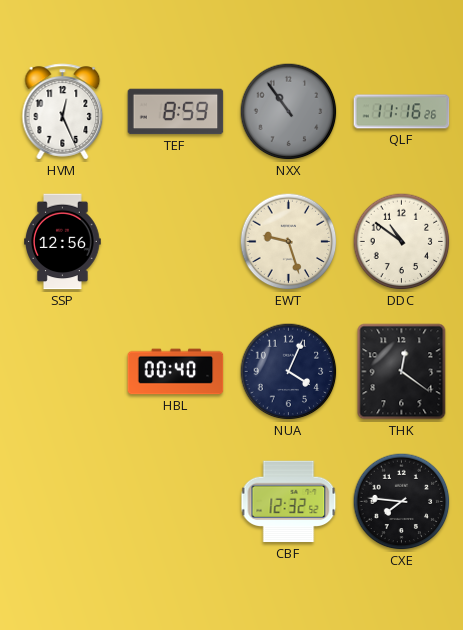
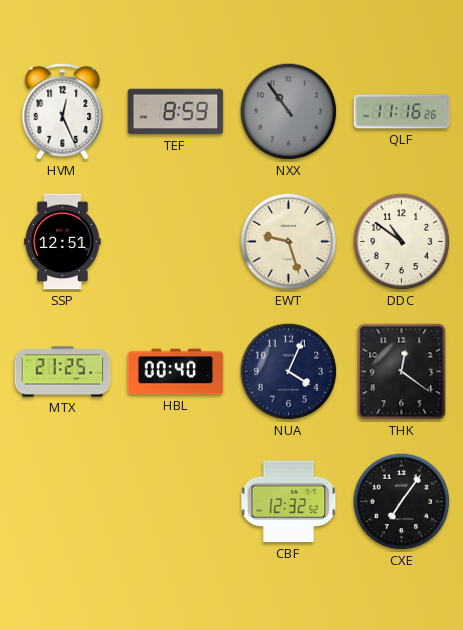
SSP: 12:56 -> 12:51
MTX: none -> 21:25
CXE: 7:46 -> 7:06
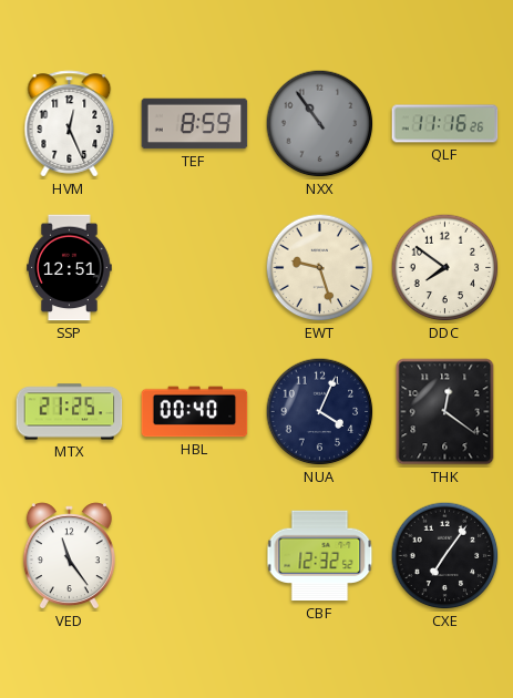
DDC: 10:51 -> 7:51
VED: none -> 11:24
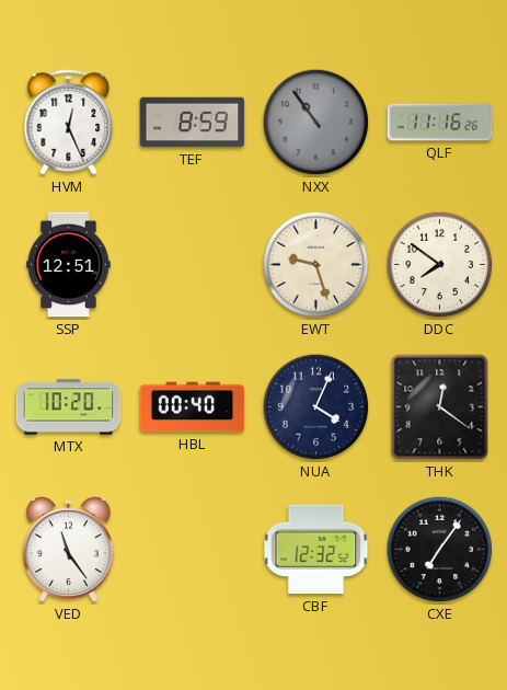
MTX: 21:25 -> 10:20
